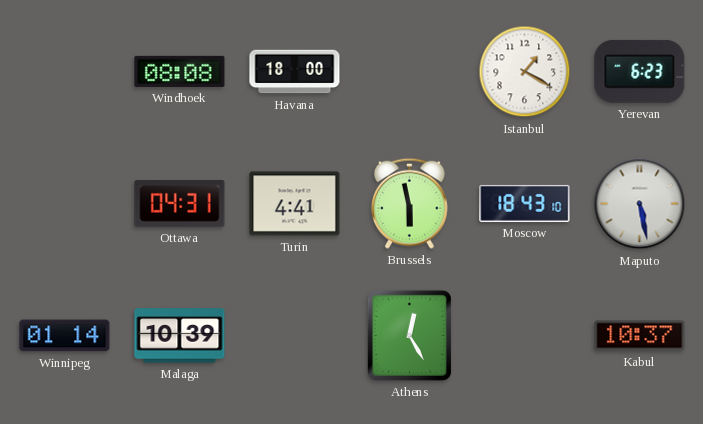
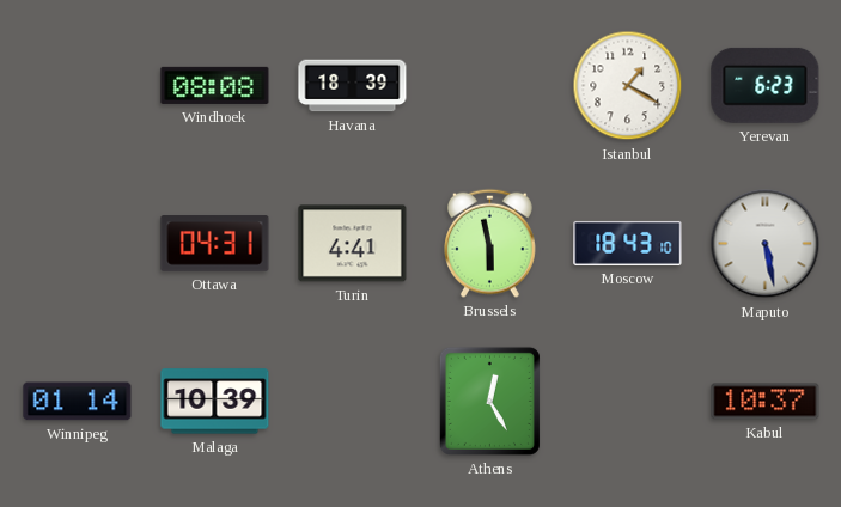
Havana: 18:00 -> 18:39
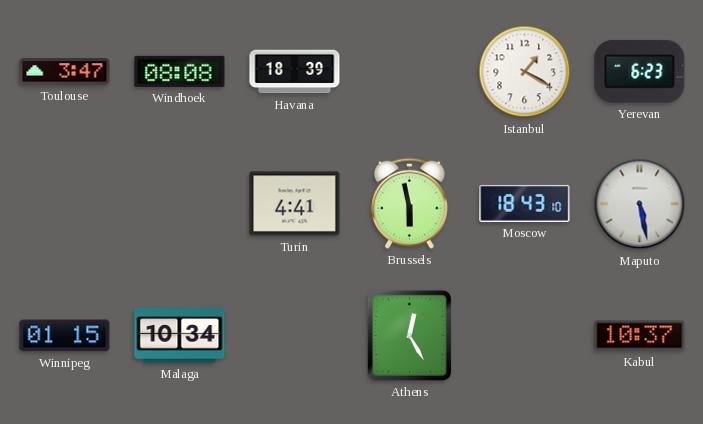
Toulouse: none -> 3:47
Ottawa: 04:31 -> none
Winnipeg: 01:14 -> 01:15
Malaga: 10:39 -> 10:34
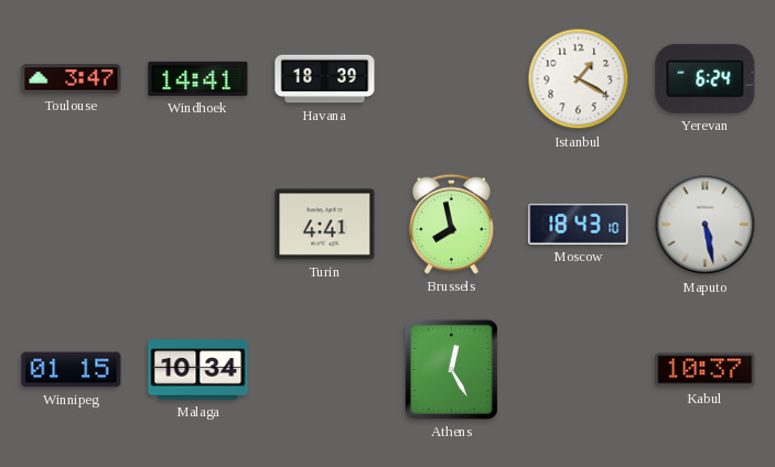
Windhoek: 08:08 -> 14:41
Yerevan: 6:23 -> 6:24
Brussels: 5:58 -> 7:58
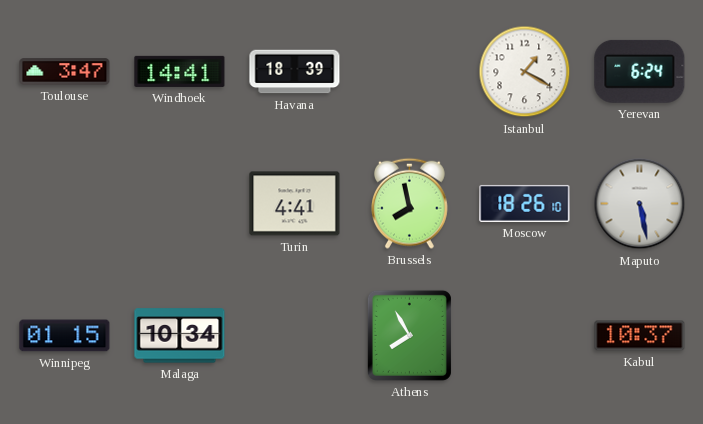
Moscow: 18:43 -> 18:26
Athens: 12:25 -> 7:55
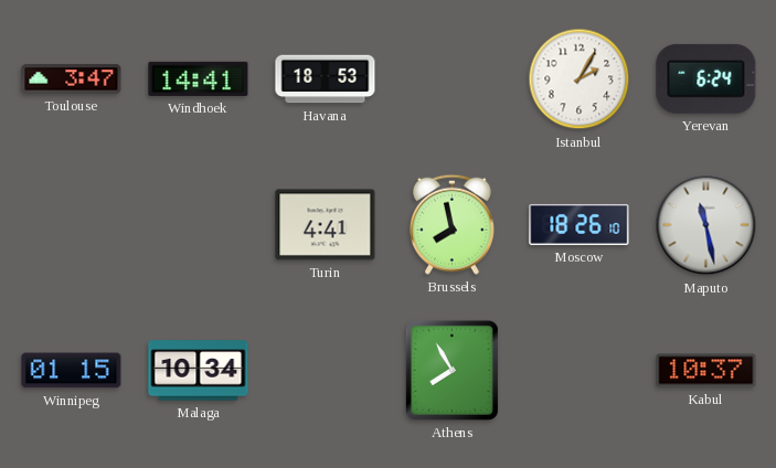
Havana: 18:39 -> 18:53
Istanbul: 1:20 -> 2:05
Maputo: 5:28 -> 11:28
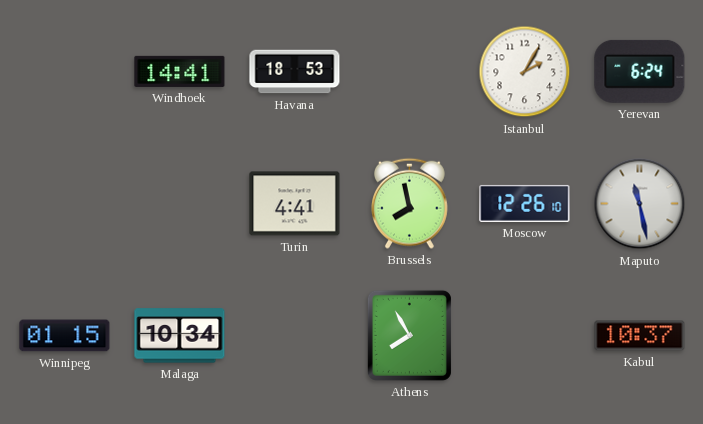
Toulouse: 3:47 -> none
Moscow: 18:26 -> 12:26
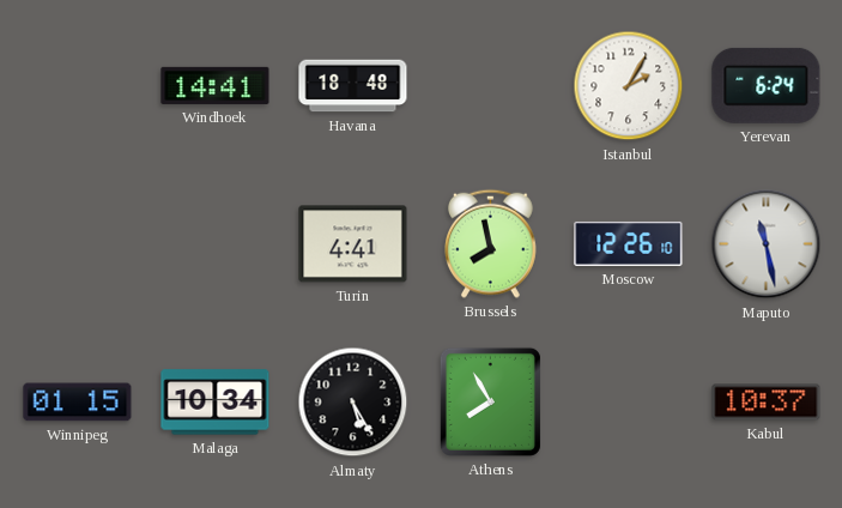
Havana: 18:53 -> 18:48
Almaty: none -> 5:25
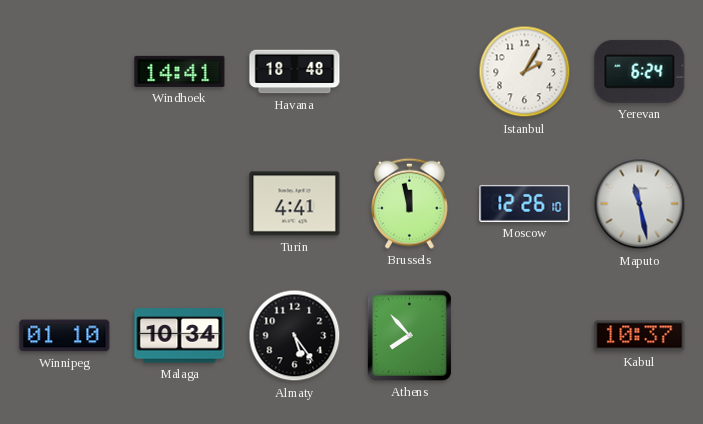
Brussels: 7:58 -> 11:58
Winnipeg: 01:15 -> 01:10
Almaty: 5:25 -> 5:24
Athens: 7:55 -> 7:53
